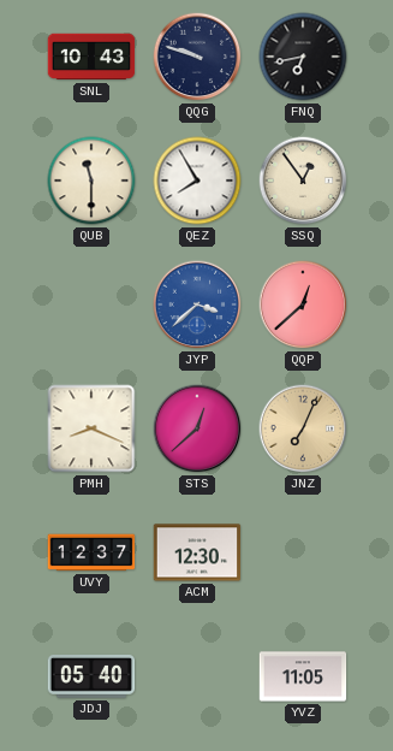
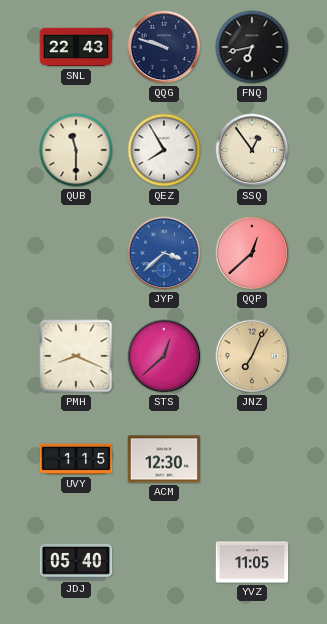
SNL: 10:43 -> 22:43
UVY: 12:37 -> 1:15
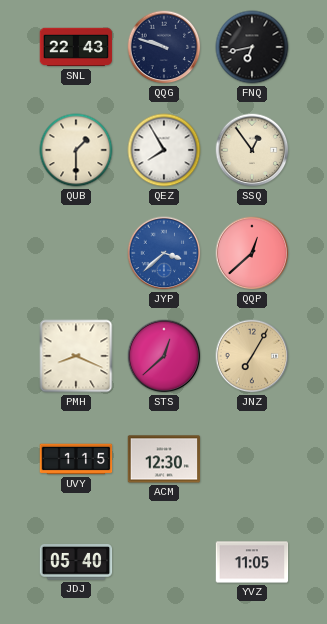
QUB: 11:30 -> 1:30
JNZ: 7:04 -> 7:05
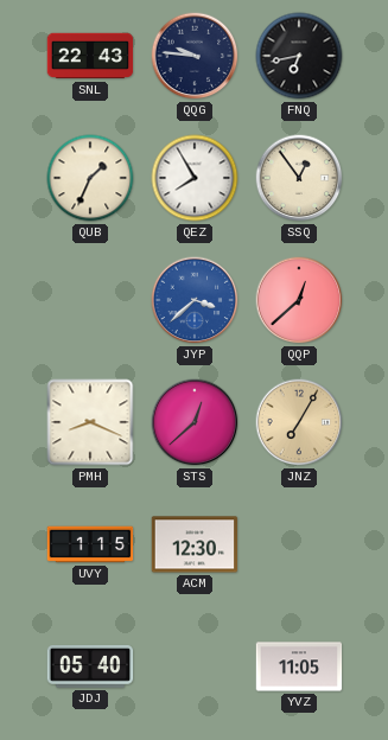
QQG: 9:48 -> 9:46
QUB: 1:30 -> 1:34
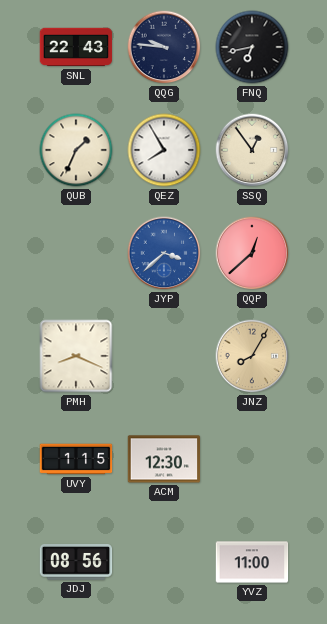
STS: 12:38 -> none
JNZ: 7:05 -> 8:05
JDJ: 05:40 -> 08:56
YVZ: 11:05 -> 11:00
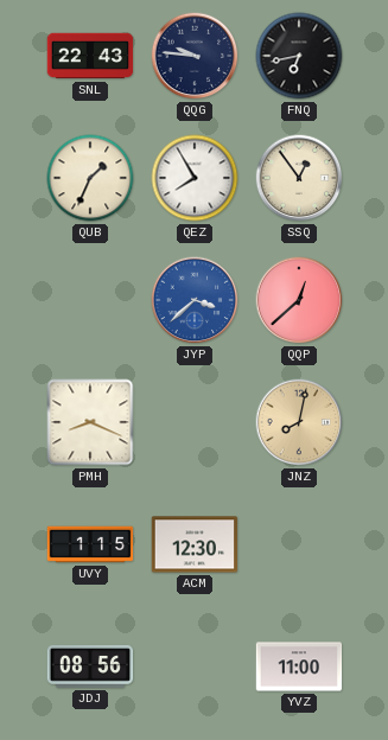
JNZ: 8:05 -> 8:02
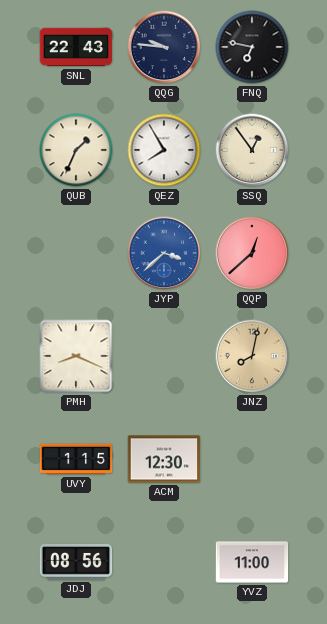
FNQ: 6:43 -> 6:47
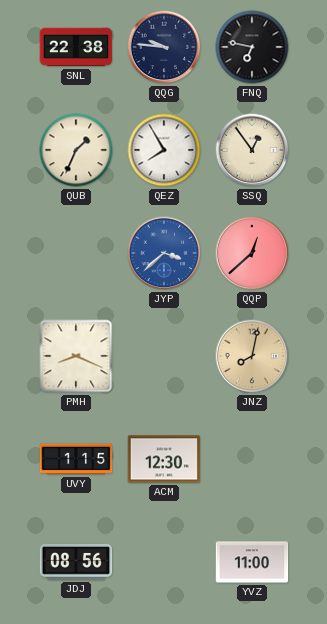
SNL: 22:43 -> 22:38
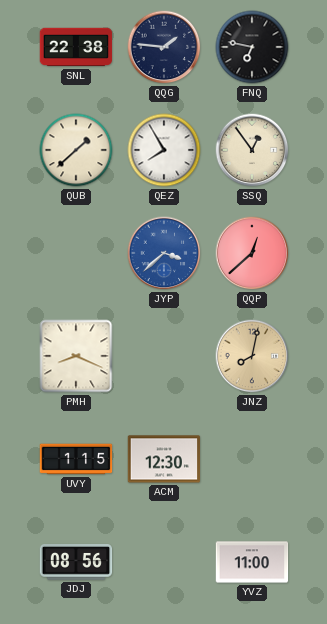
QQG: 9:46 -> 1:46
QUB: 1:34 -> 1:38
